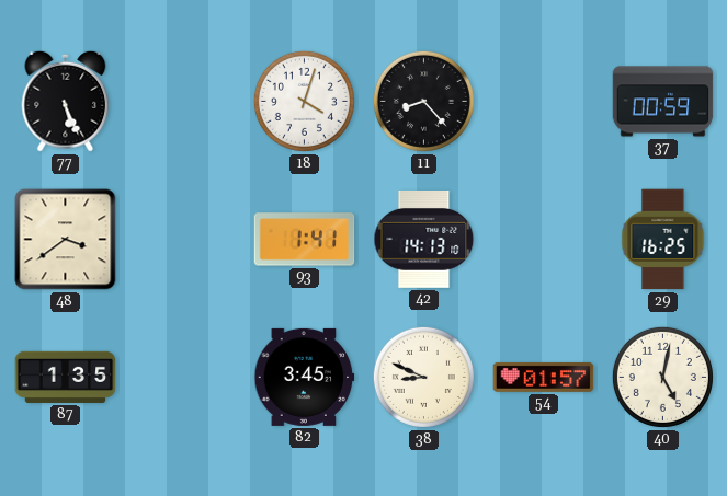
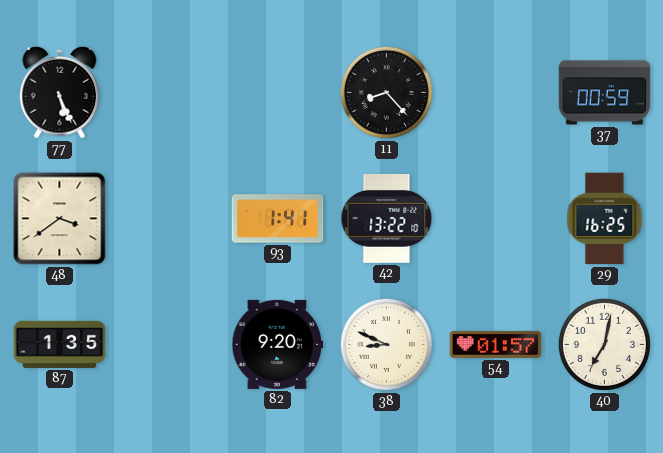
18: 4:03 -> none
42: 14:13 -> 13:22
82: 3:45 -> 9:20
40: 5:02 -> 7:02
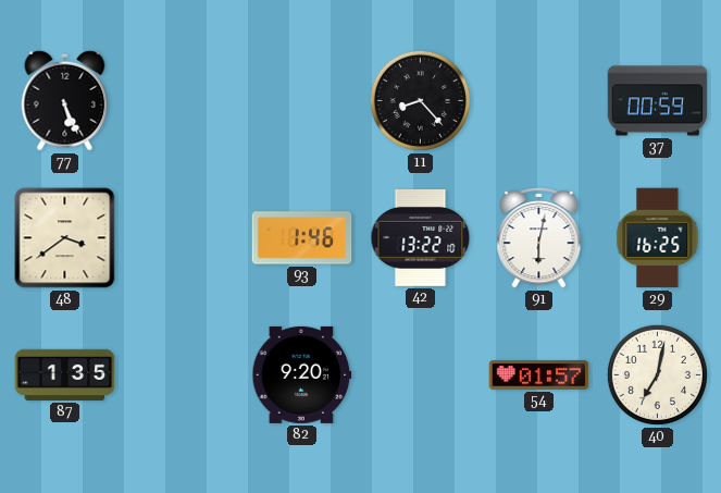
93: 1:41 -> 1:46
91: none -> 6:02
38: 8:49 -> none
